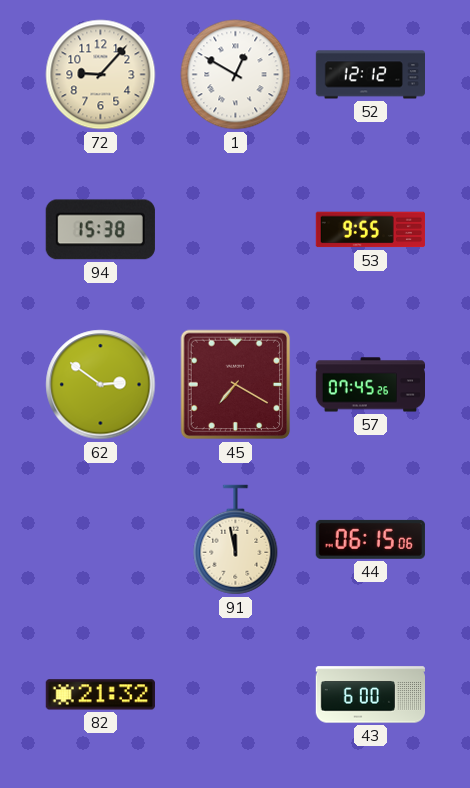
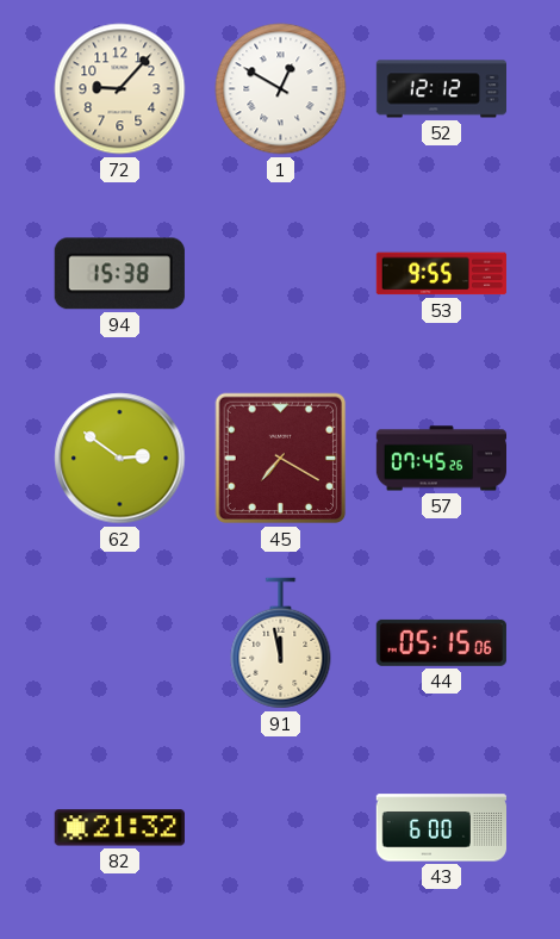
44: 06:15 -> 05:15
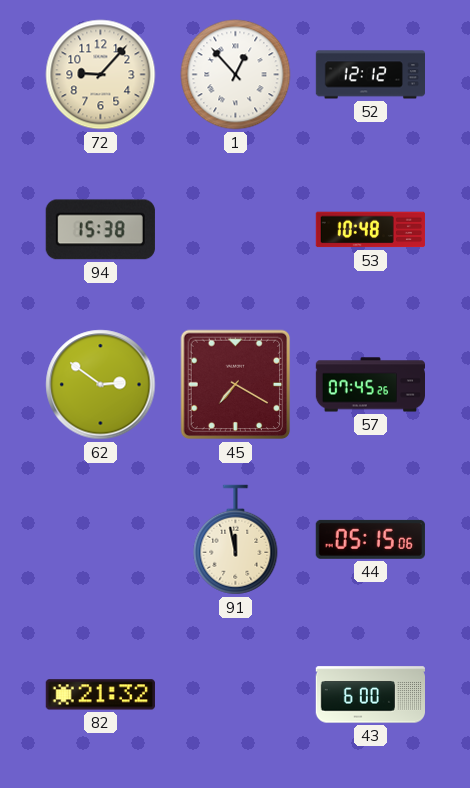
1: 12:50 -> 12:53
53: 9:55 -> 10:48
